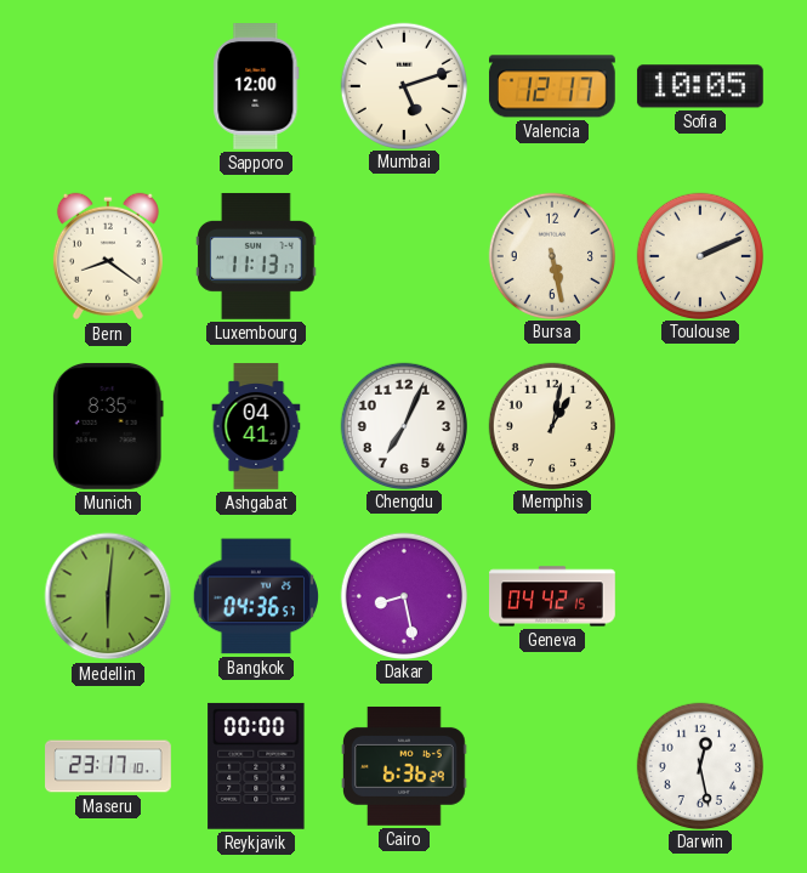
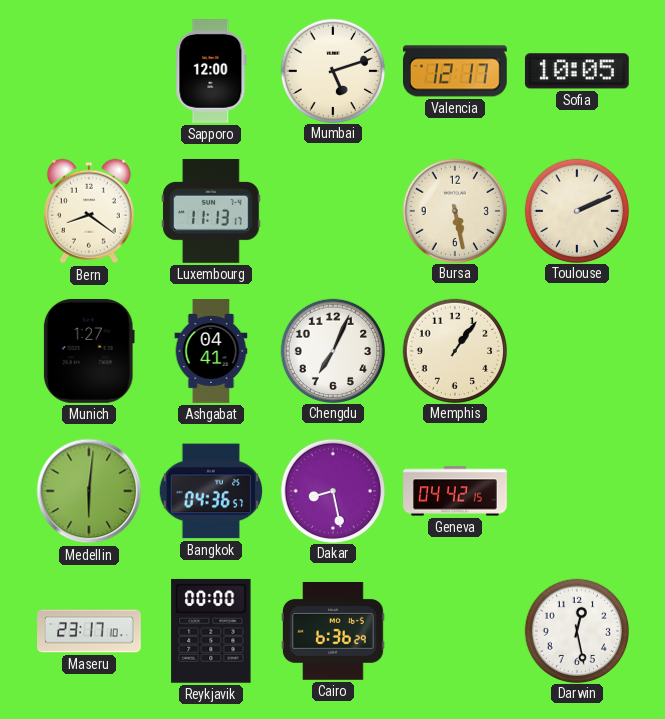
Munich: 8:35 -> 1:27
Memphis: 1:02 -> 1:06
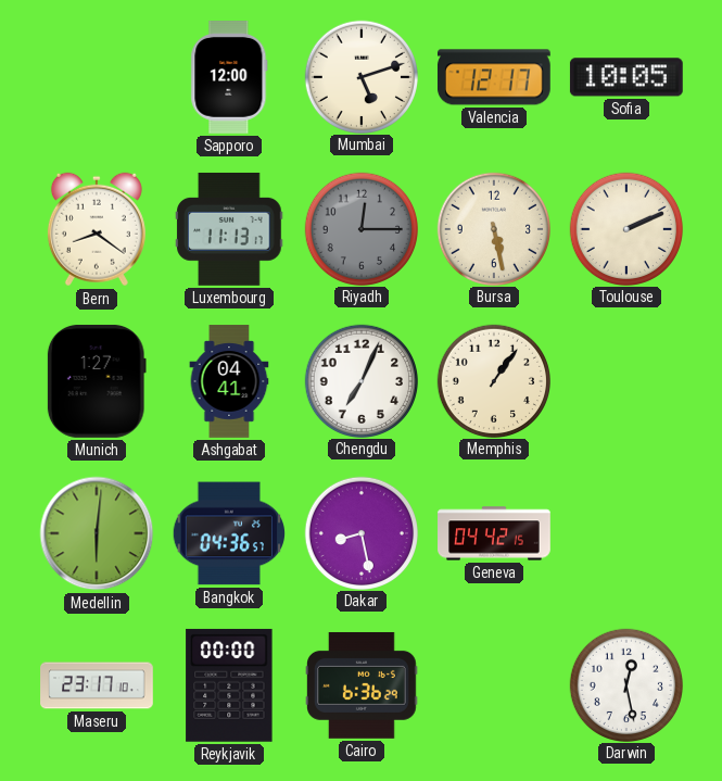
Riyadh: none -> 12:15
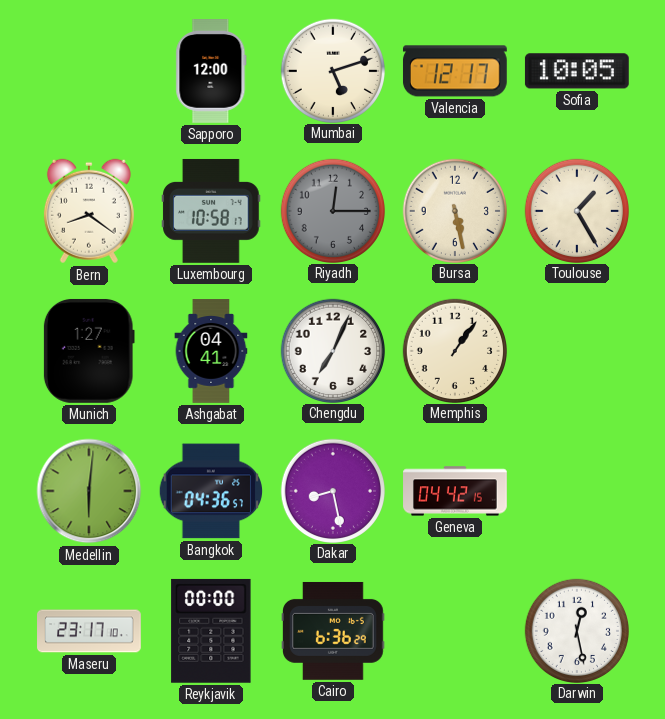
Luxembourg: 11:13 -> 10:58
Toulouse: 2:11 -> 1:25
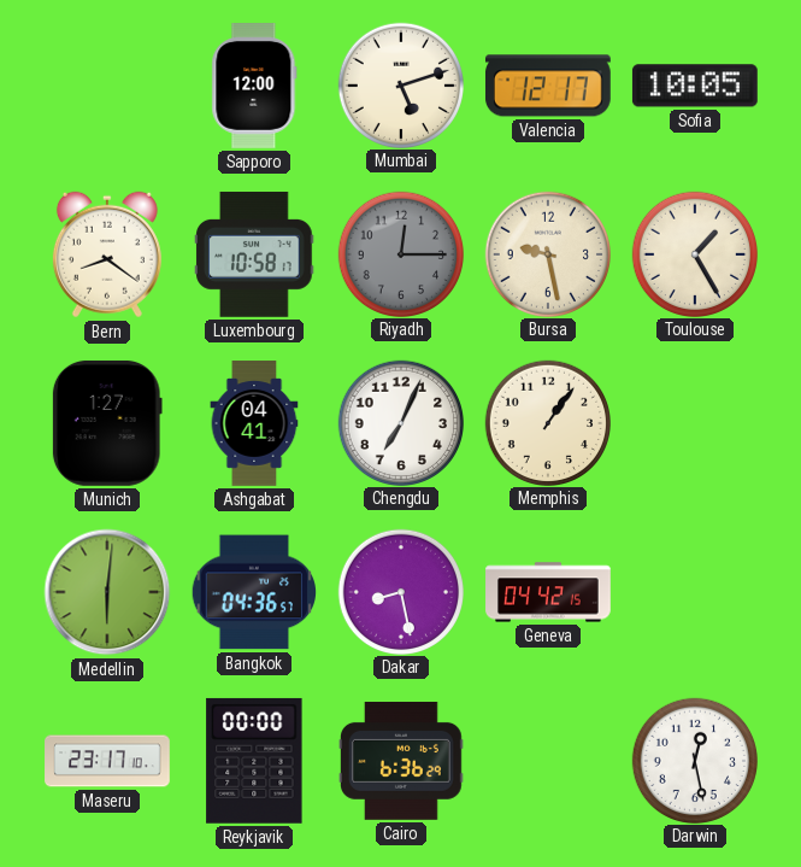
Bursa: 5:28 -> 9:28
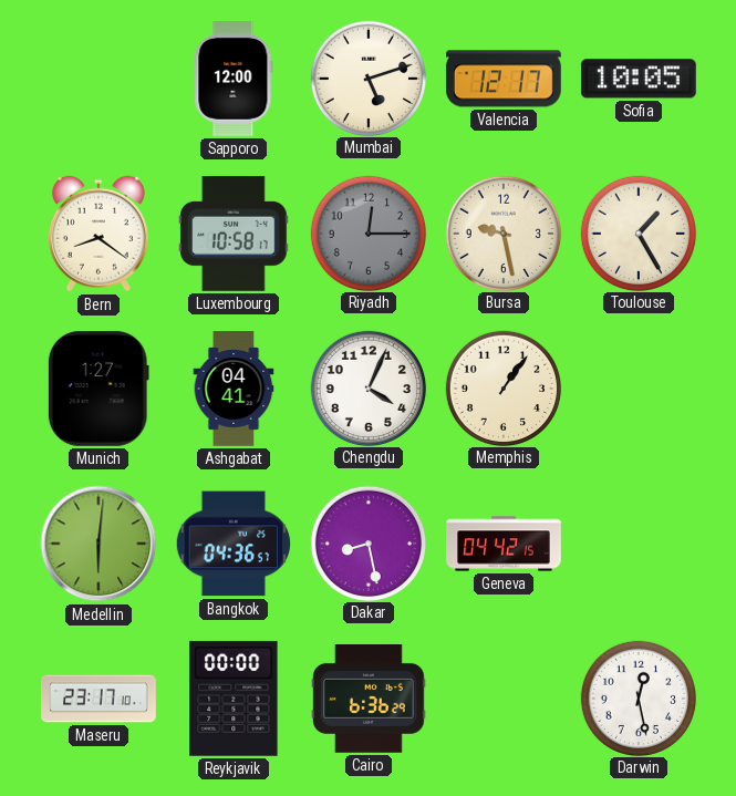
Chengdu: 7:04 -> 4:04
